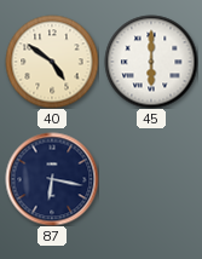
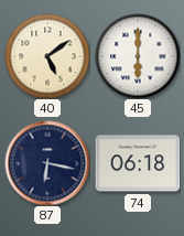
40: 4:51 -> 5:09
74: none -> 06:18
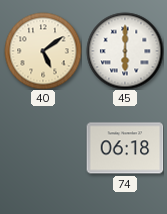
87: 6:17 -> none
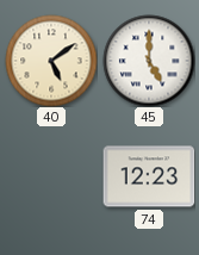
45: 6:00 -> 5:00
74: 06:18 -> 12:23
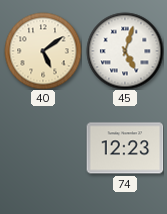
45: 5:00 -> 5:03
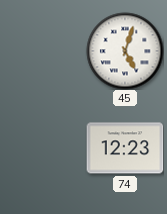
40: 5:09 -> none
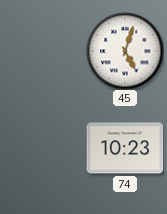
74: 12:23 -> 10:23
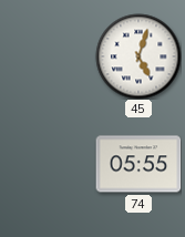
74: 10:23 -> 05:55
